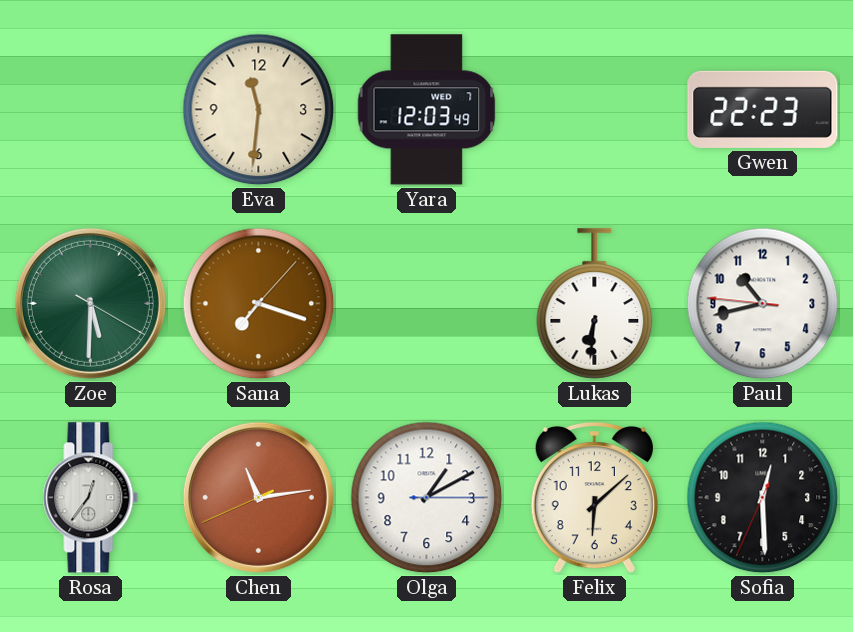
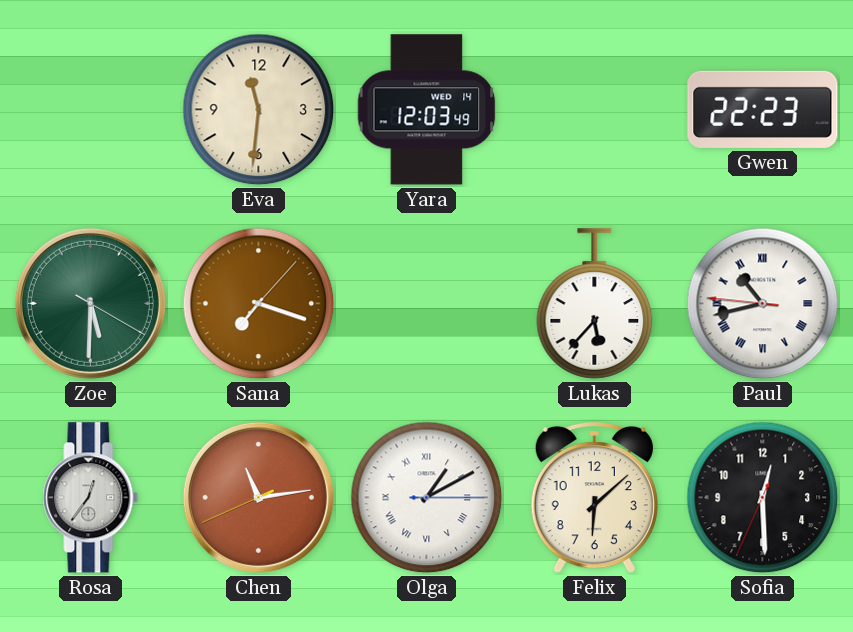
Yara date: WED 7 -> WED 14
Lukas: 6:31 -> 5:37
Paul numerals: Arabic -> Roman
Olga numerals: Arabic -> Roman
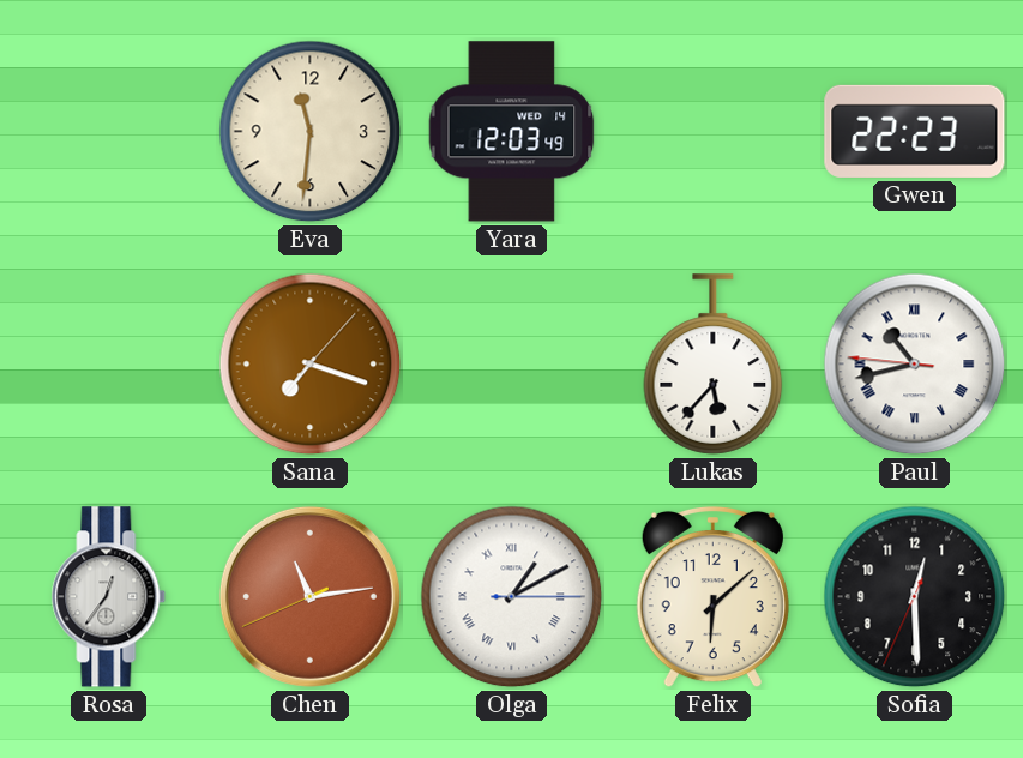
Zoe: 5:30 -> none
